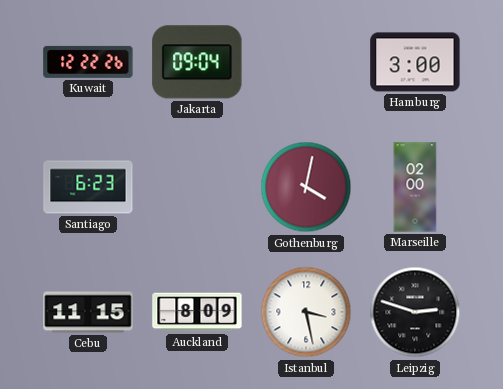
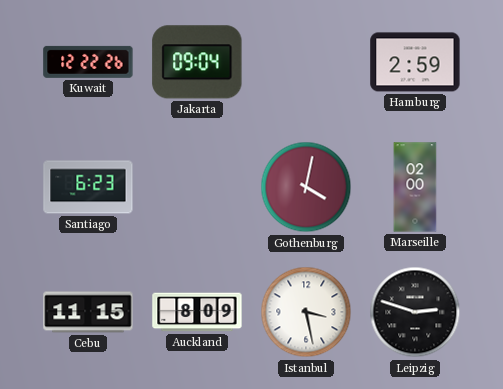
Hamburg: 3:00 -> 2:59
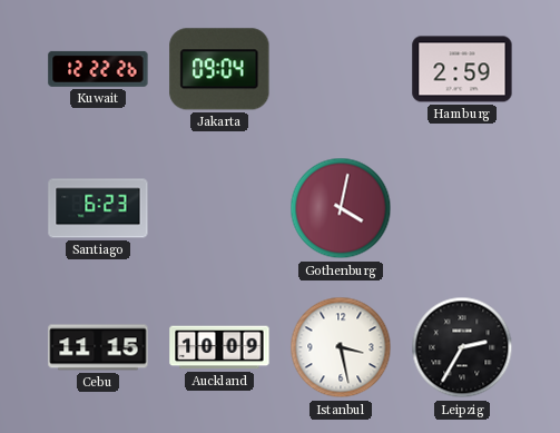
Marseille: 02:00 -> none
Auckland: 8:09 -> 10:09
Leipzig: 2:48 -> 2:35
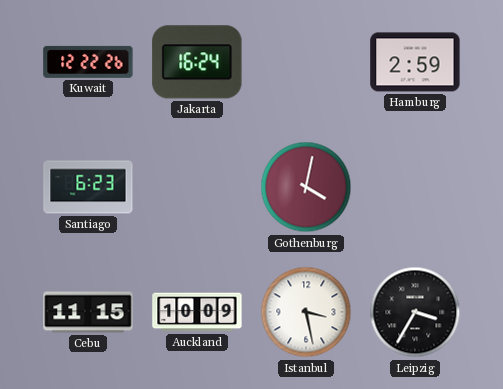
Jakarta: 09:04 -> 16:24
Leipzig: 2:35 -> 3:35
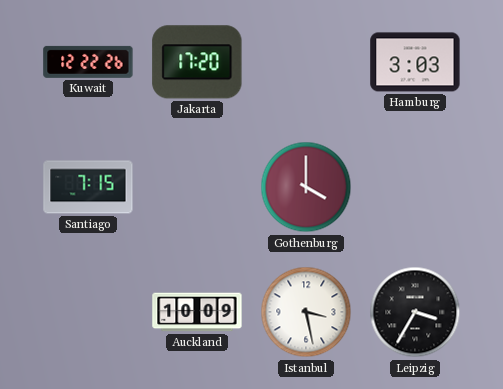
Jakarta: 16:24 -> 17:20
Hamburg: 2:59 -> 3:03
Santiago: 6:23 -> 7:15
Gothenburg: 4:02 -> 4:00
Cebu: 11:15 -> none
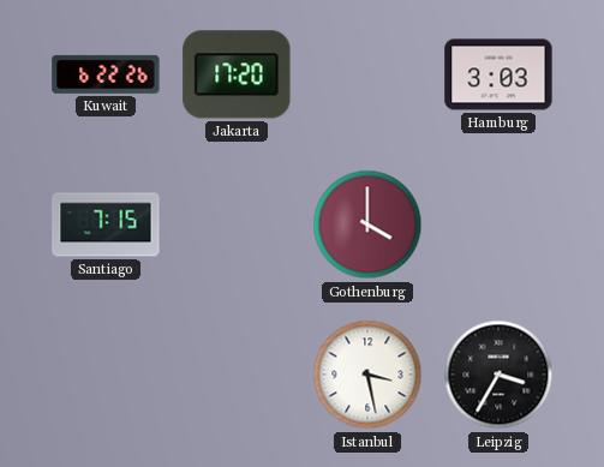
Kuwait: 12:22 -> 6:22
Auckland: 10:09 -> none
